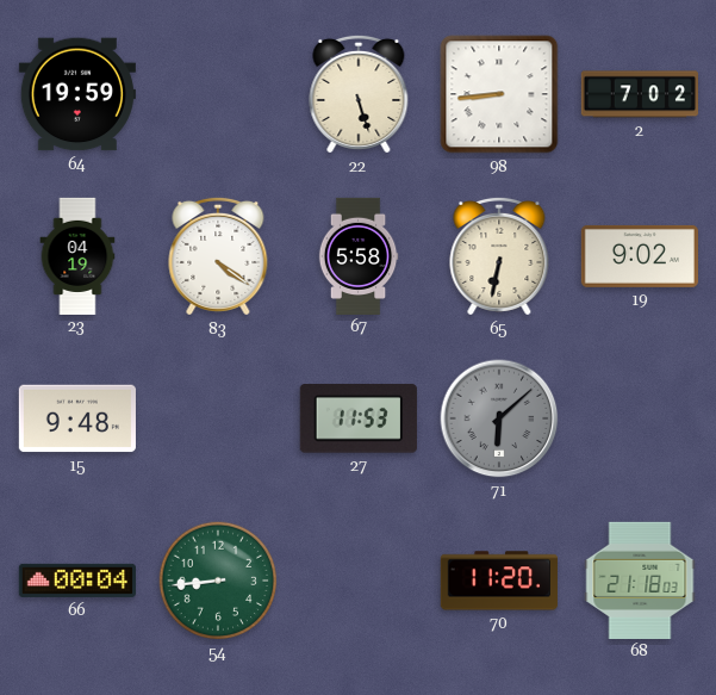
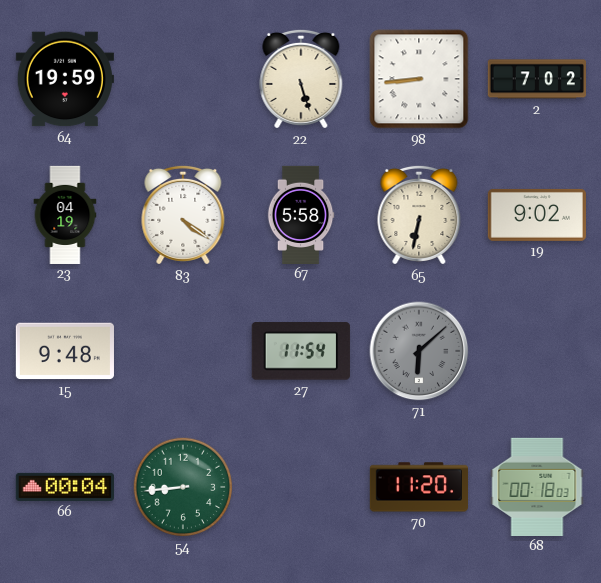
27: 11:53 -> 11:54
68: 21:18 -> 00:18
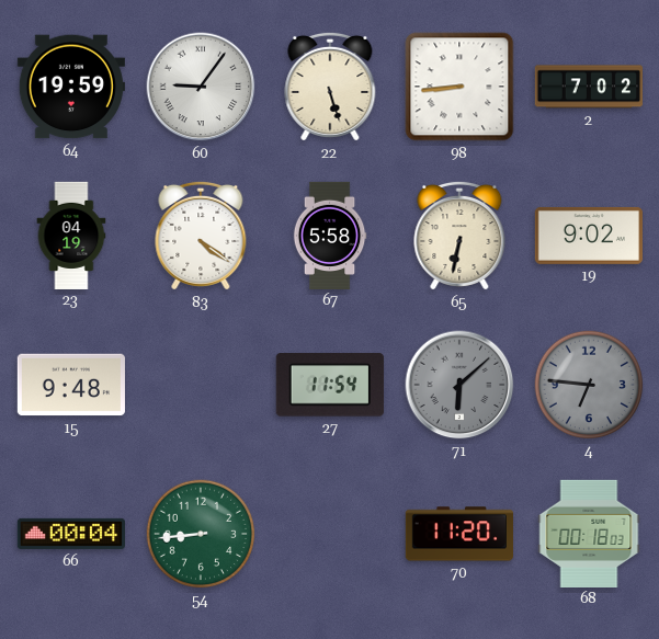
60: none -> 9:06
4: none -> 6:46
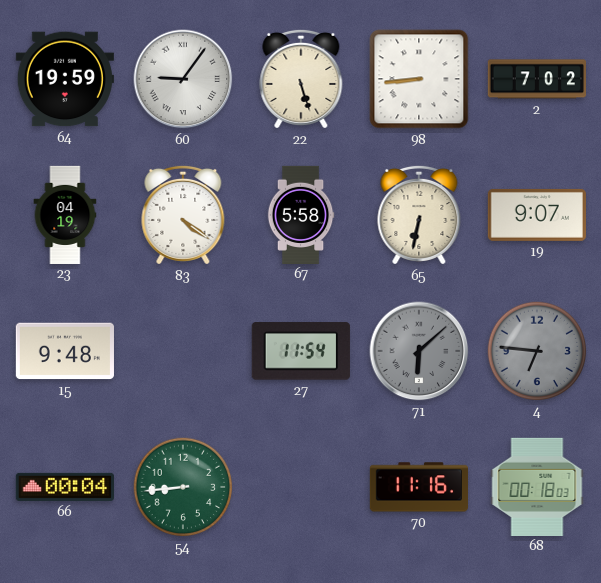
19: 9:02 -> 9:07
70: 11:20 -> 11:16
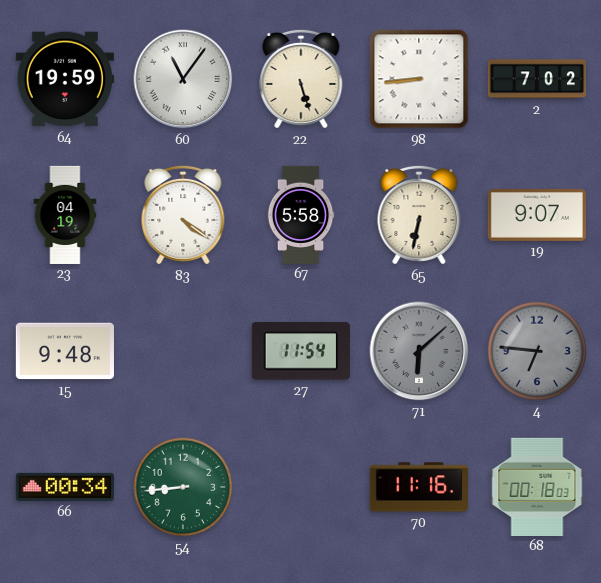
60: 9:06 -> 11:06
66: 00:04 -> 00:34
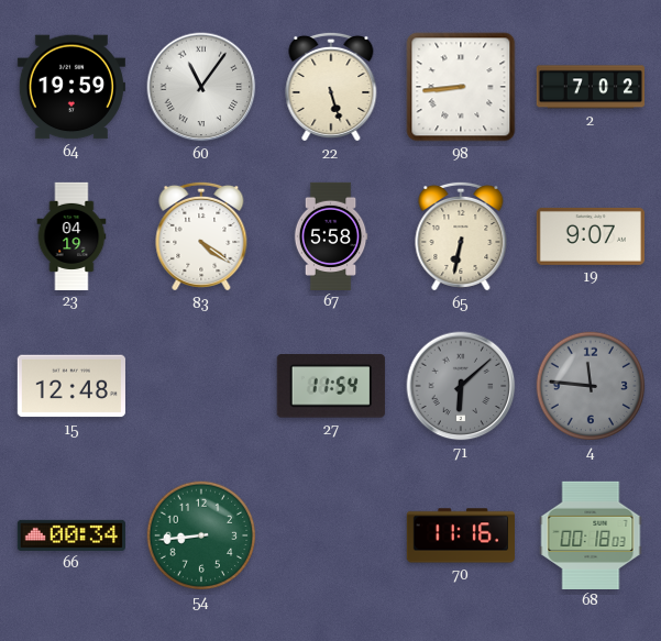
15: 9:48 -> 12:48
4: 6:46 -> 11:46
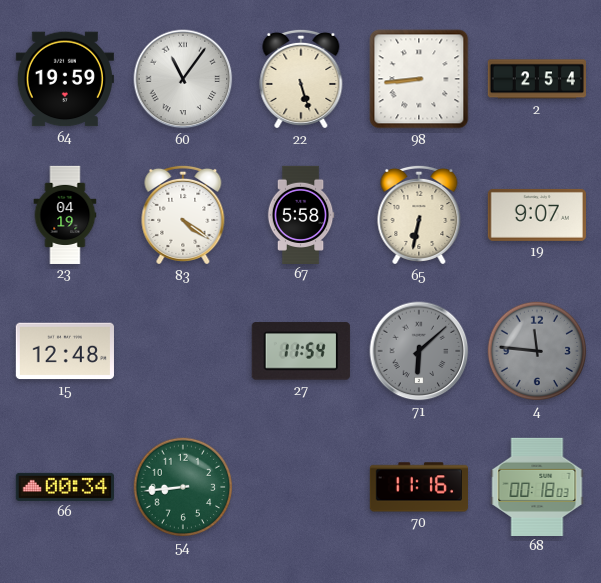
2: 7:02 -> 2:54
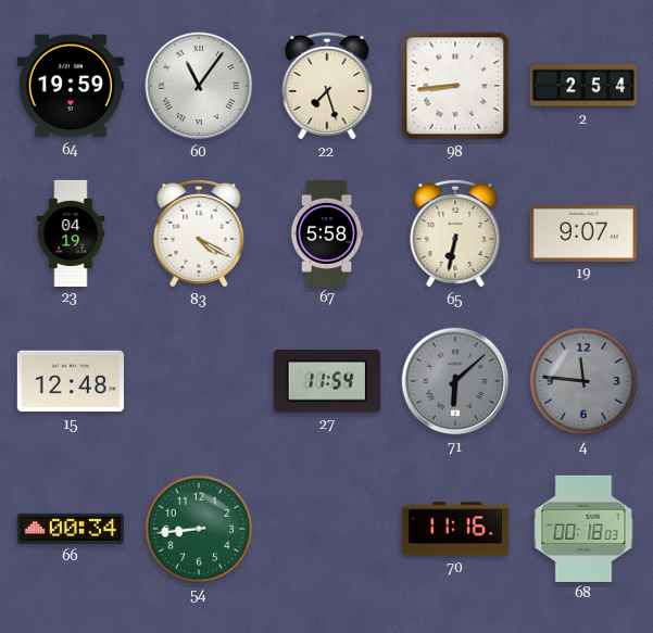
22: 5:27 -> 7:27
83: 4:21 -> 4:20
